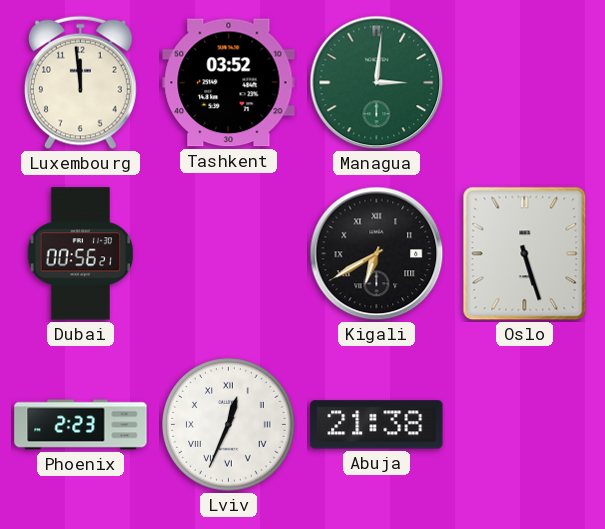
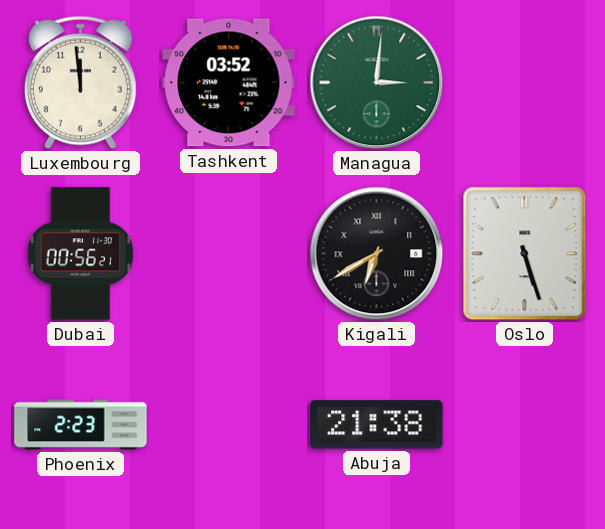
Lviv: 12:34 -> none
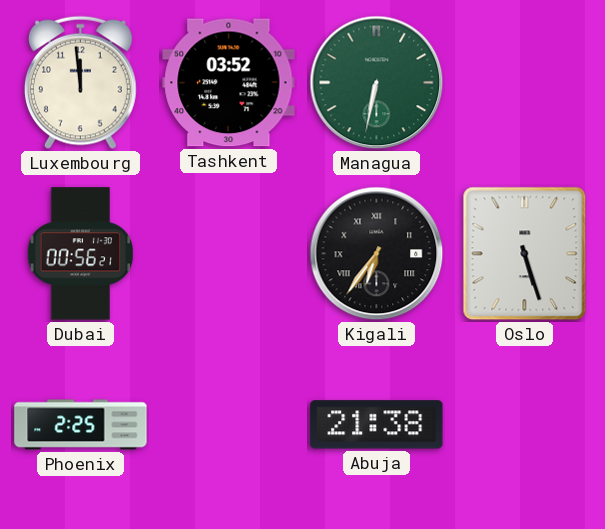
Managua: 3:01 -> 6:32
Kigali: 6:40 -> 6:36
Phoenix: 2:23 -> 2:25
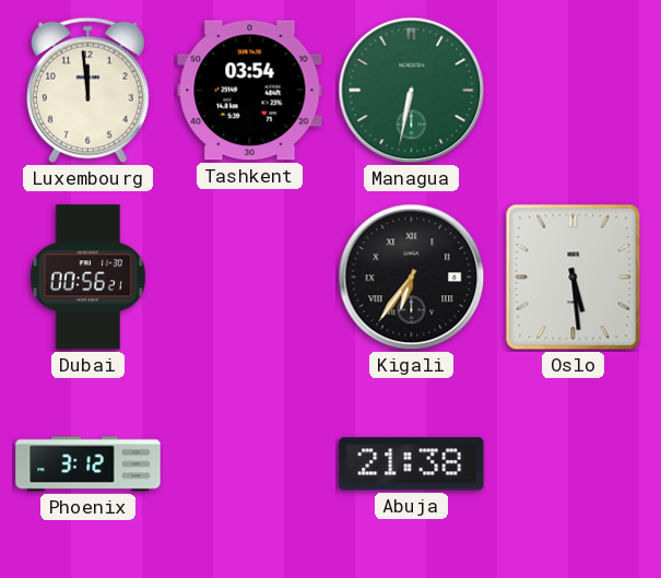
Tashkent: 03:52 -> 03:54
Oslo: 5:27 -> 5:29
Phoenix: 2:25 -> 3:12
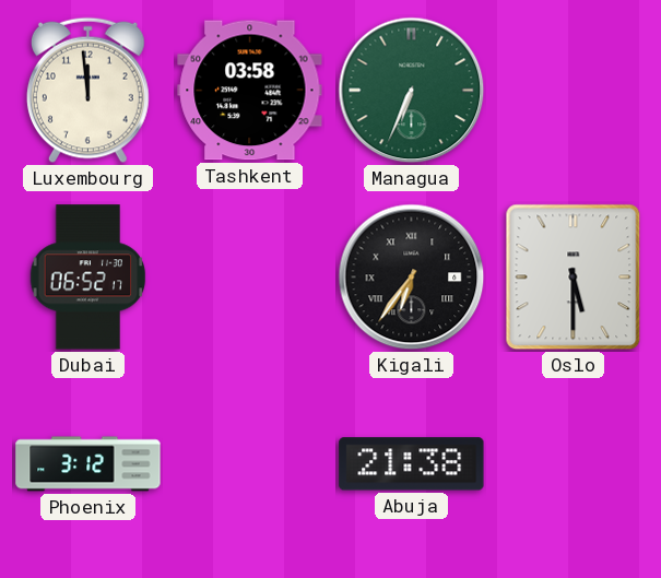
Tashkent: 03:54 -> 03:58
Managua: 6:32 -> 6:34
Dubai: 00:56 -> 06:52
Oslo: 5:29 -> 5:30
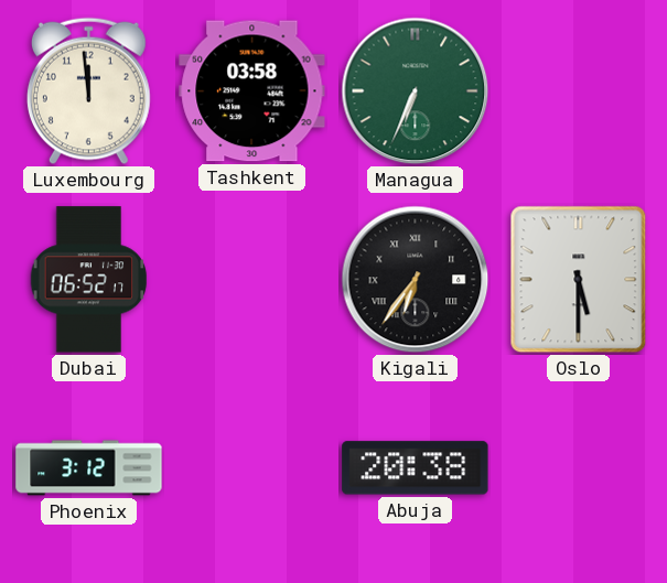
Abuja: 21:38 -> 20:38
